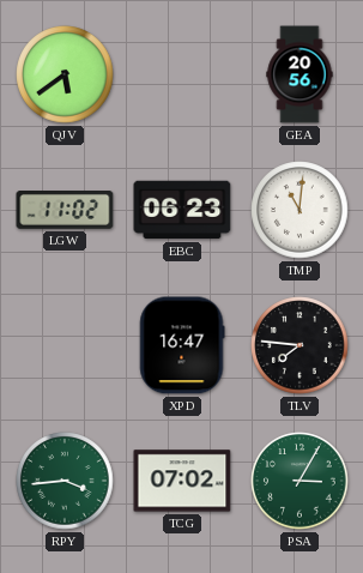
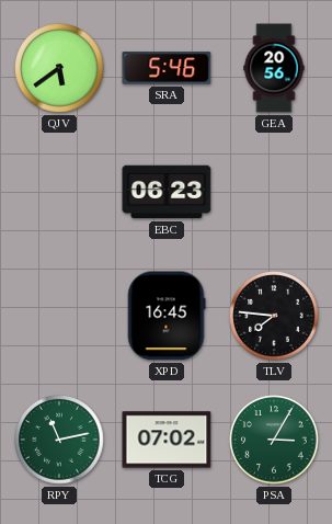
SRA: none -> 5:46
LGW: 11:02 -> none
TMP: 11:01 -> none
XPD: 16:47 -> 16:45
RPY: 3:44 -> 11:13
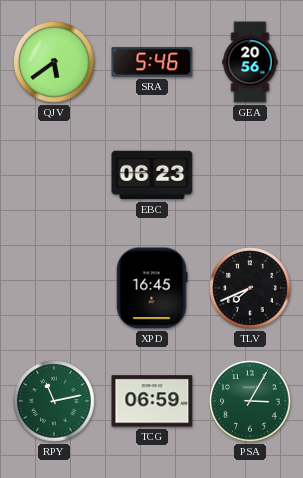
TLV: 7:46 -> 7:41
TCG: 07:02 -> 06:59
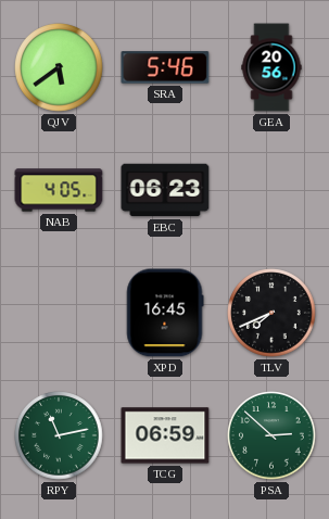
NAB: none -> 4:05
PSA: 3:05 -> 2:52
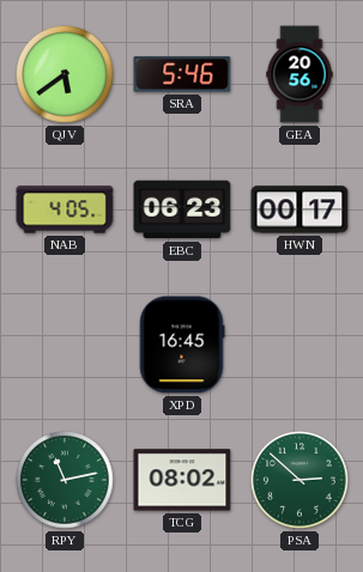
HWN: none -> 00:17
TLV: 7:41 -> none
TCG: 06:59 -> 08:02
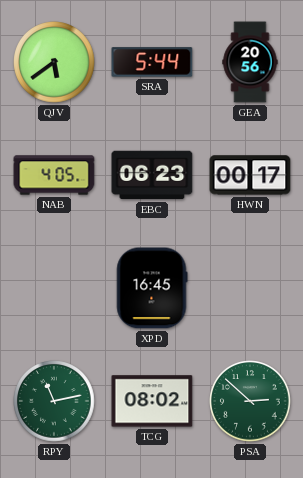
SRA: 5:46 -> 5:44
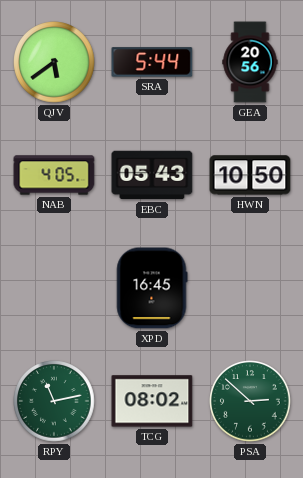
EBC: 06:23 -> 05:43
HWN: 00:17 -> 10:50
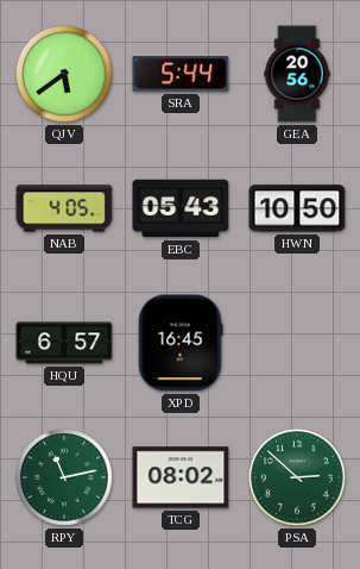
HQU: none -> 6:57
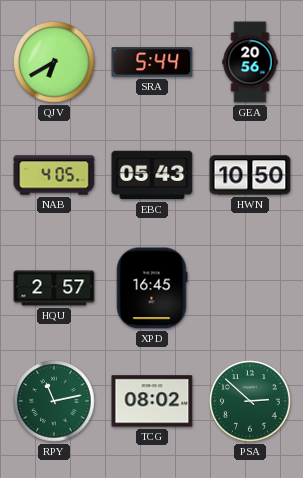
QJV: 5:39 -> 6:40
HQU: 6:57 -> 2:57
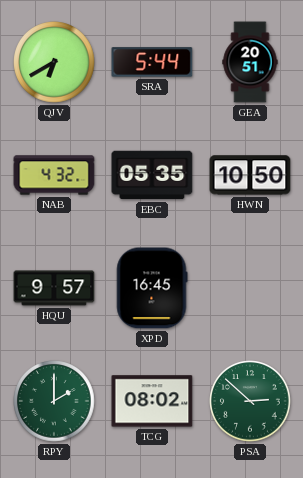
GEA: 20:56 -> 20:51
NAB: 4:05 -> 4:32
EBC: 05:43 -> 05:35
HQU: 2:57 -> 9:57
RPY: 11:13 -> 2:00
